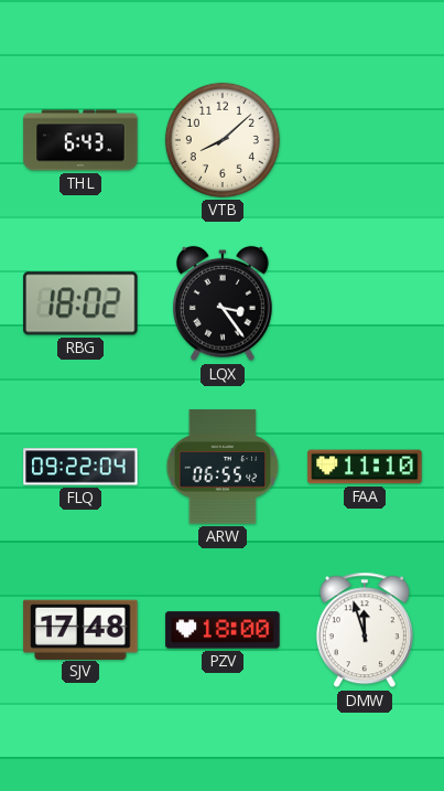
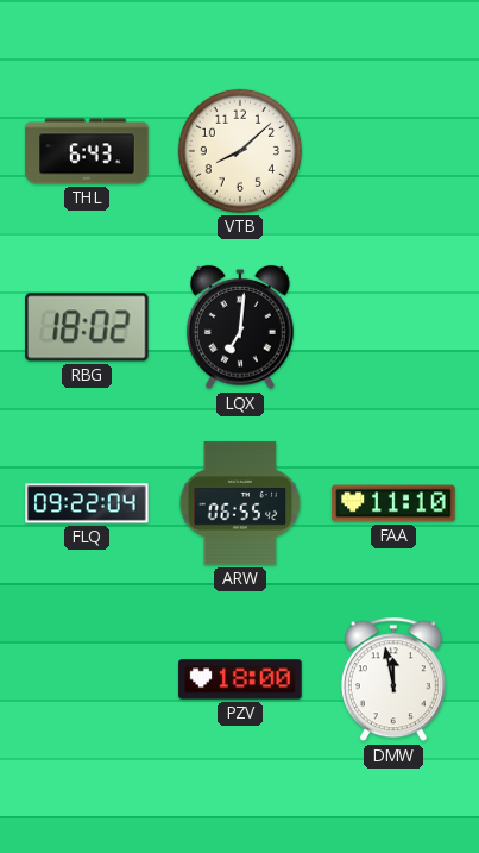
LQX: 3:24 -> 7:01
SJV: 17:48 -> none
DMW: 11:57 -> 11:58
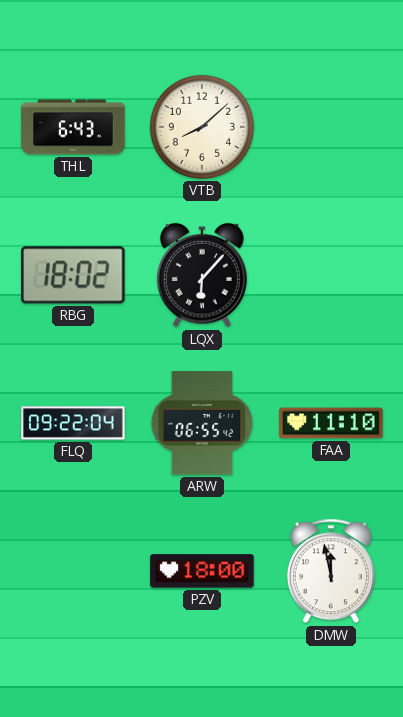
LQX: 7:01 -> 6:07
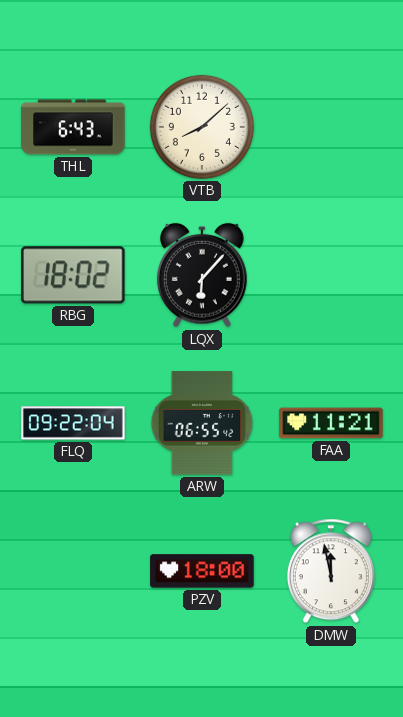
FAA: 11:10 -> 11:21
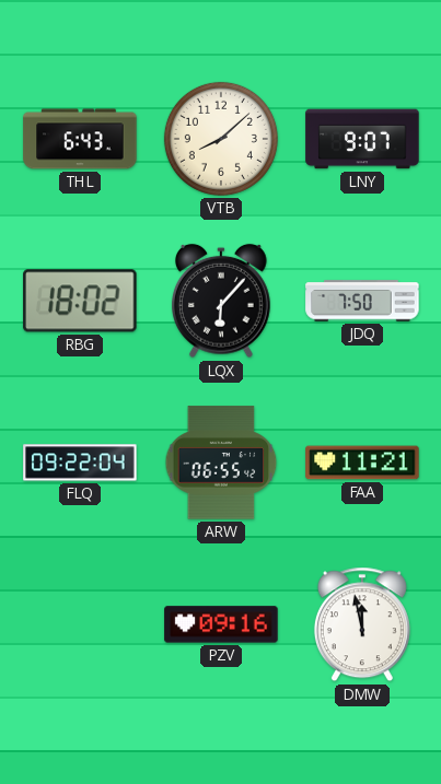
LNY: none -> 9:07
JDQ: none -> 7:50
PZV: 18:00 -> 09:16
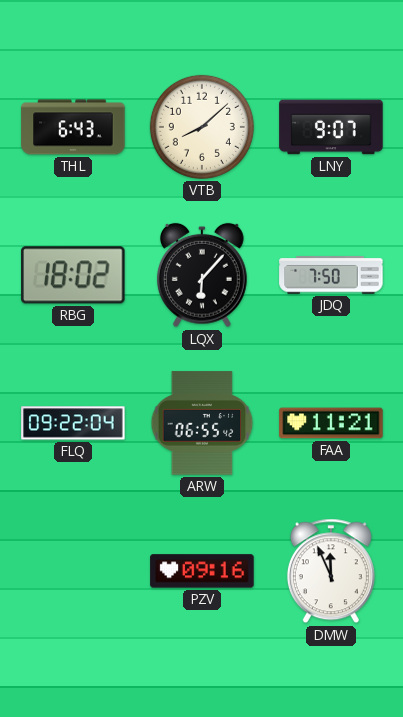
DMW: 11:58 -> 11:56
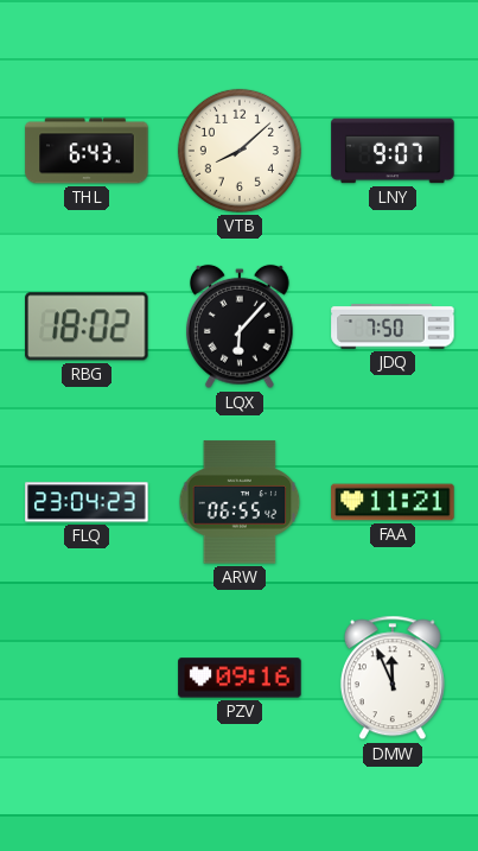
FLQ: 09:22 -> 23:04
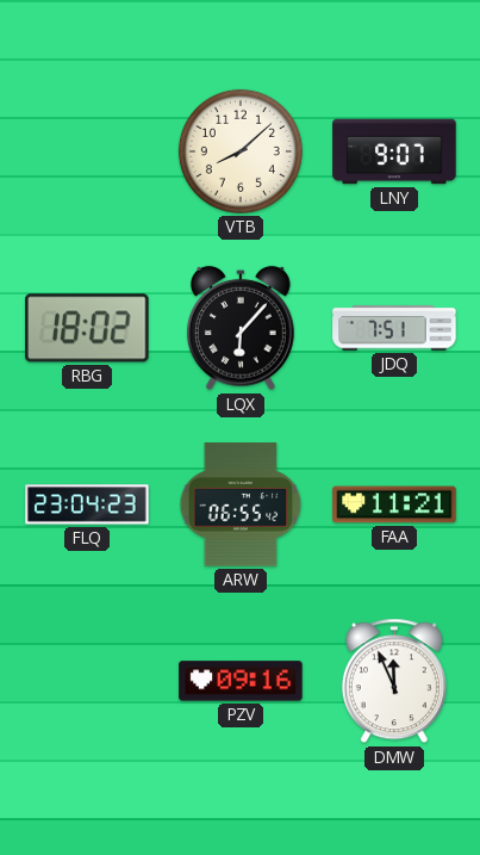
THL: 6:43 -> none
JDQ: 7:50 -> 7:51
